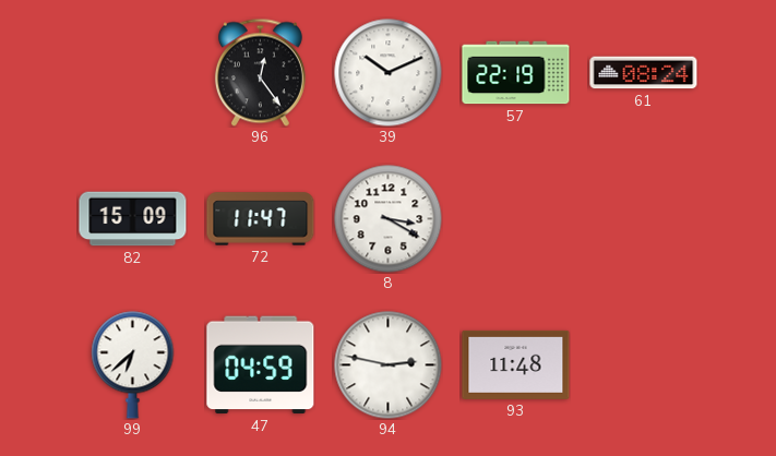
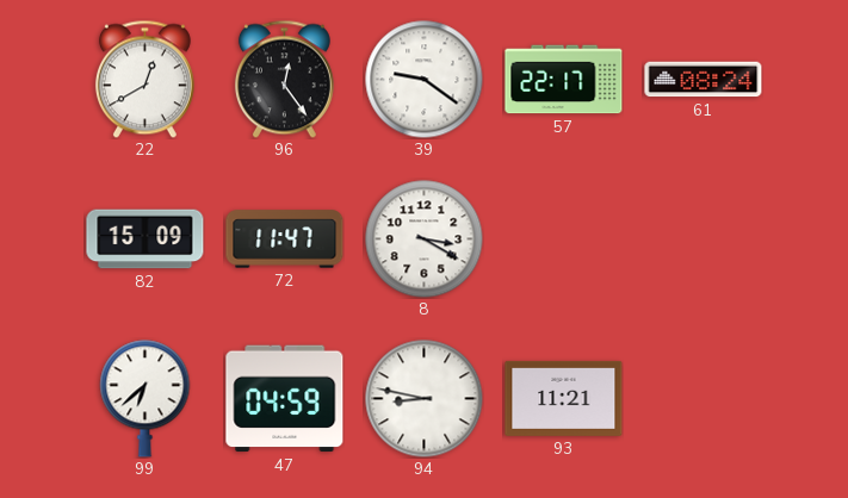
22: none -> 12:40
39: 10:11 -> 9:21
57: 22:19 -> 22:17
94: 2:47 -> 8:47
93: 11:48 -> 11:21
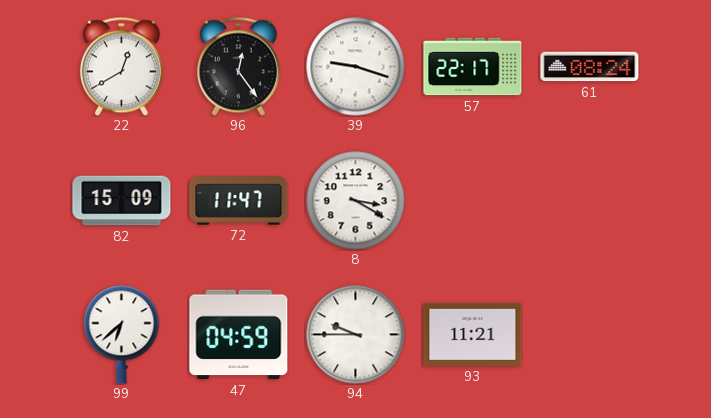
39: 9:21 -> 9:18
94: 8:47 -> 9:45
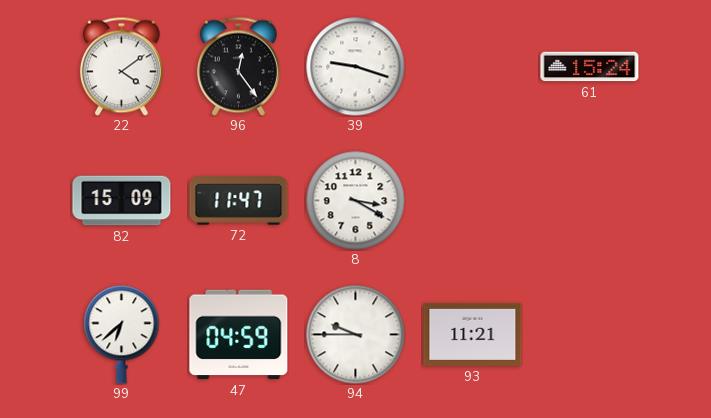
22: 12:40 -> 4:09
57: 22:17 -> none
61: 08:24 -> 15:24
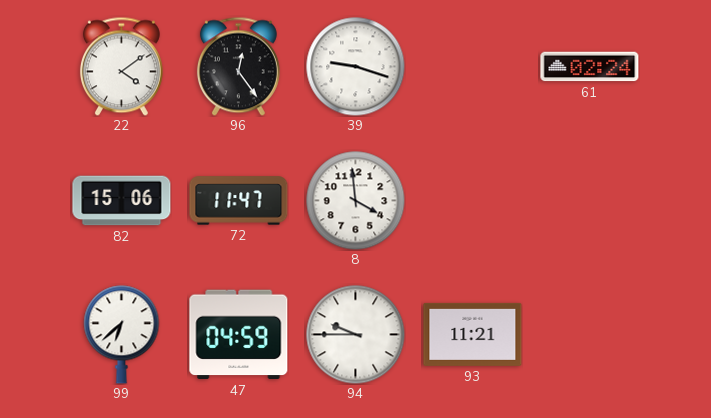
61: 15:24 -> 02:24
82: 15:09 -> 15:06
8: 3:20 -> 3:59
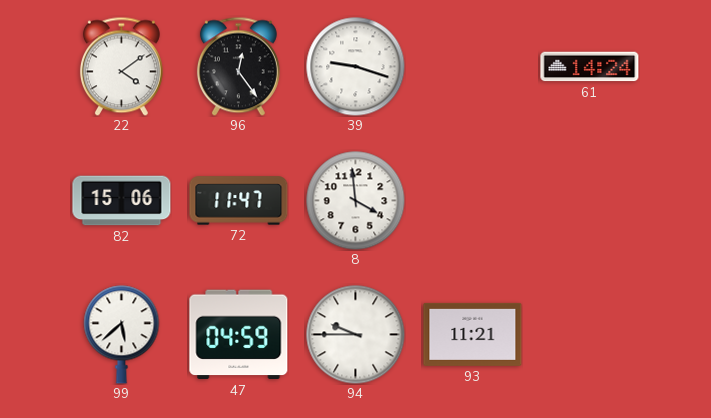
61: 02:24 -> 14:24
99: 6:38 -> 5:38
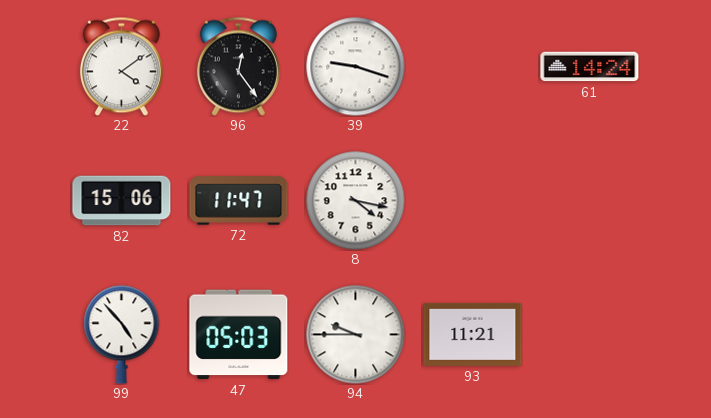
8: 3:59 -> 4:17
99: 5:38 -> 4:53
47: 04:59 -> 05:03
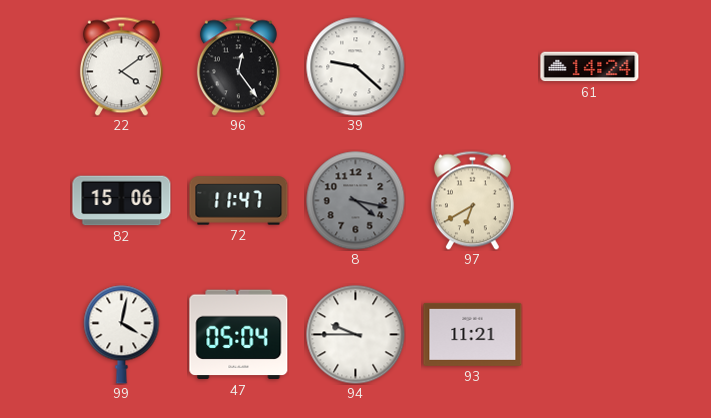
39: 9:18 -> 9:22
8 dial: white -> grey
97: none -> 6:40
99: 4:53 -> 4:02
47: 05:03 -> 05:04
